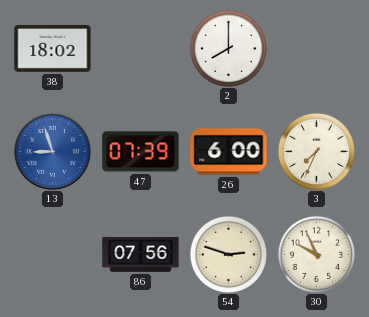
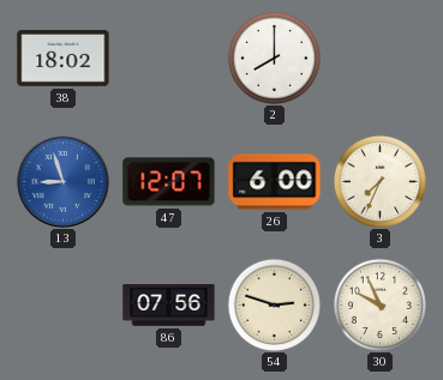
47: 07:39 -> 12:07
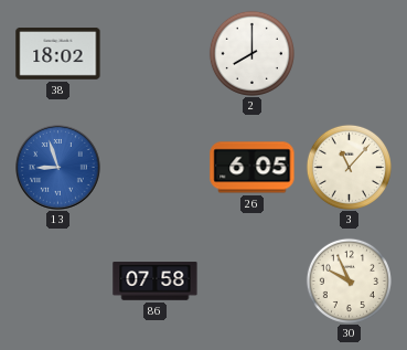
47: 12:07 -> none
26: 6:00 -> 6:05
3: 7:34 -> 11:07
86: 07:56 -> 07:58
54: 2:48 -> none
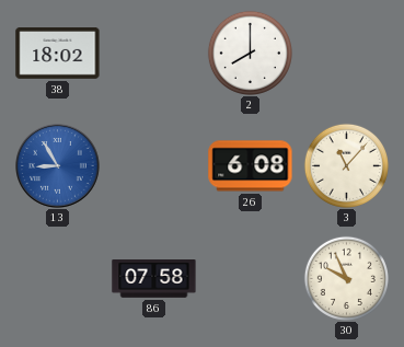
13: 8:57 -> 8:55
26: 6:05 -> 6:08
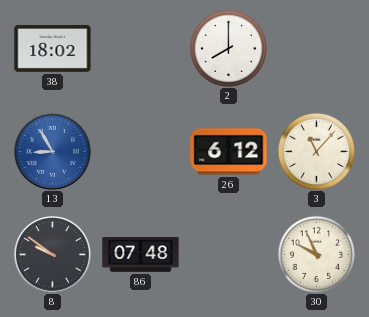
26: 6:08 -> 6:12
8: none -> 9:51
86: 07:58 -> 07:48
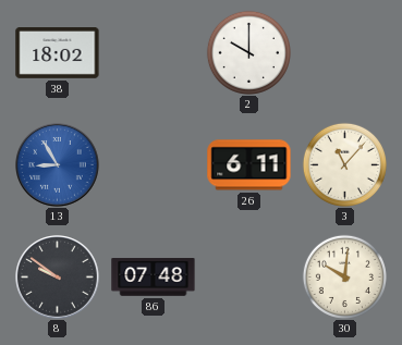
2: 8:00 -> 10:00
26: 6:12 -> 6:11
30: 9:56 -> 10:01
